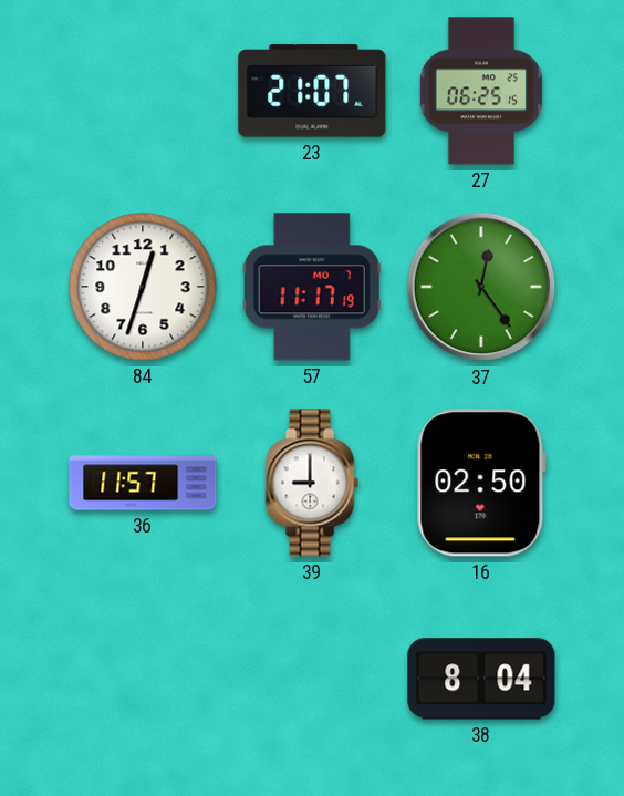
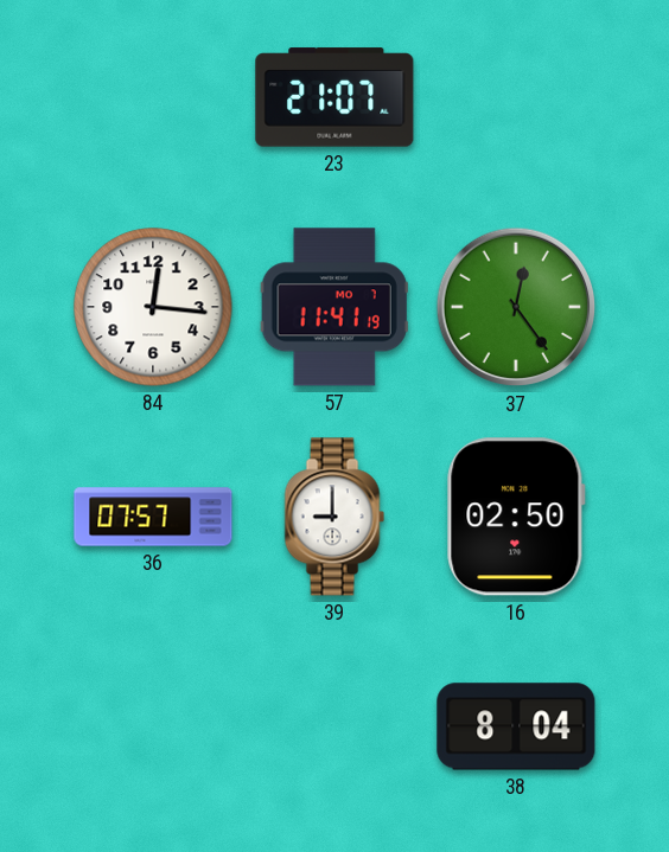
27: 06:25 -> none
84: 12:33 -> 12:16
57: 11:17 -> 11:41
36: 11:57 -> 07:57
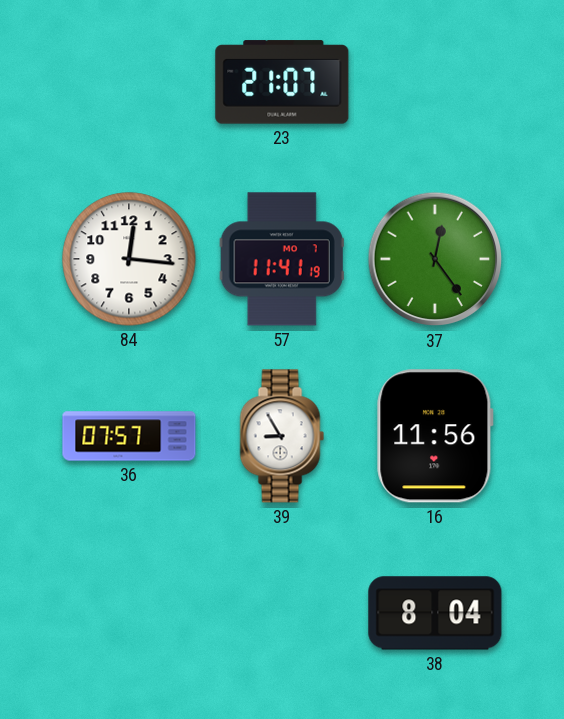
39: 9:00 -> 8:55
16: 02:50 -> 11:56
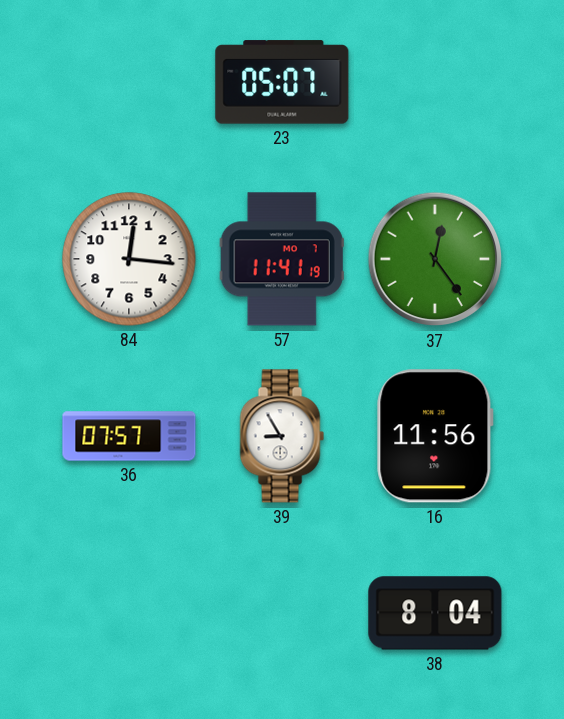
23: 21:07 -> 05:07
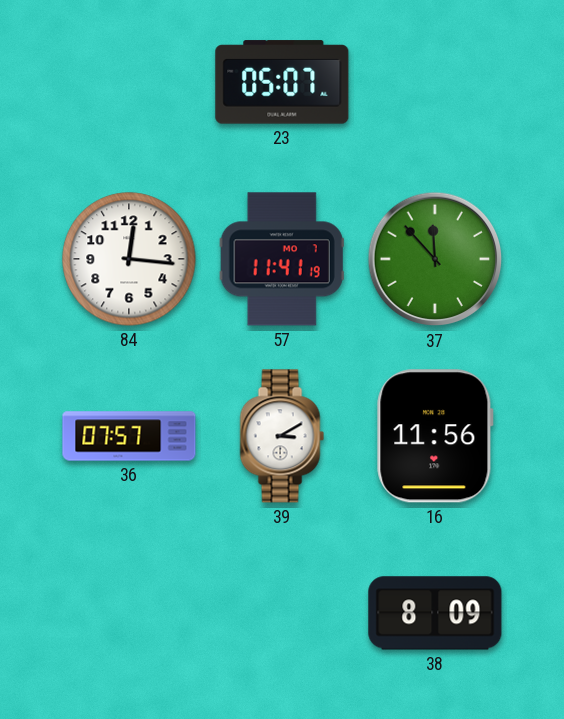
37: 12:24 -> 11:53
39: 8:55 -> 3:10
38: 8:04 -> 8:09
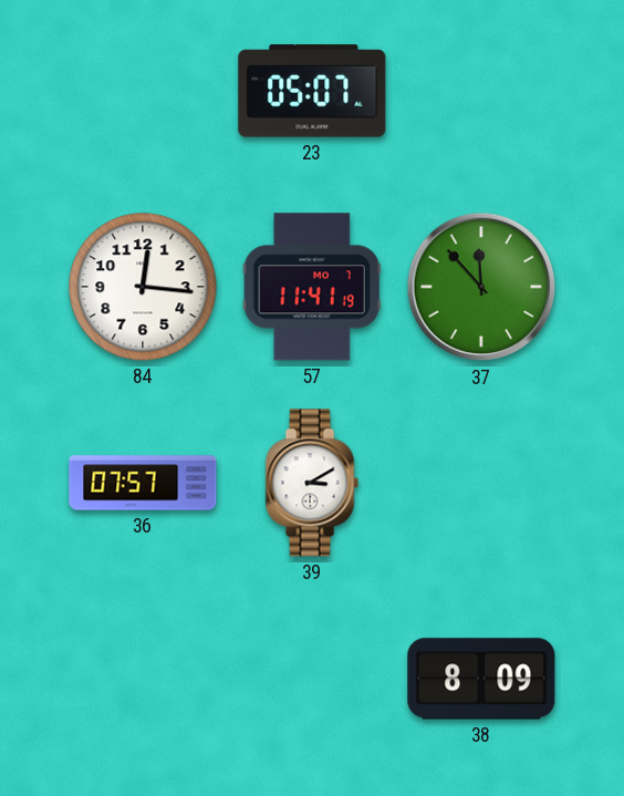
16: 11:56 -> none
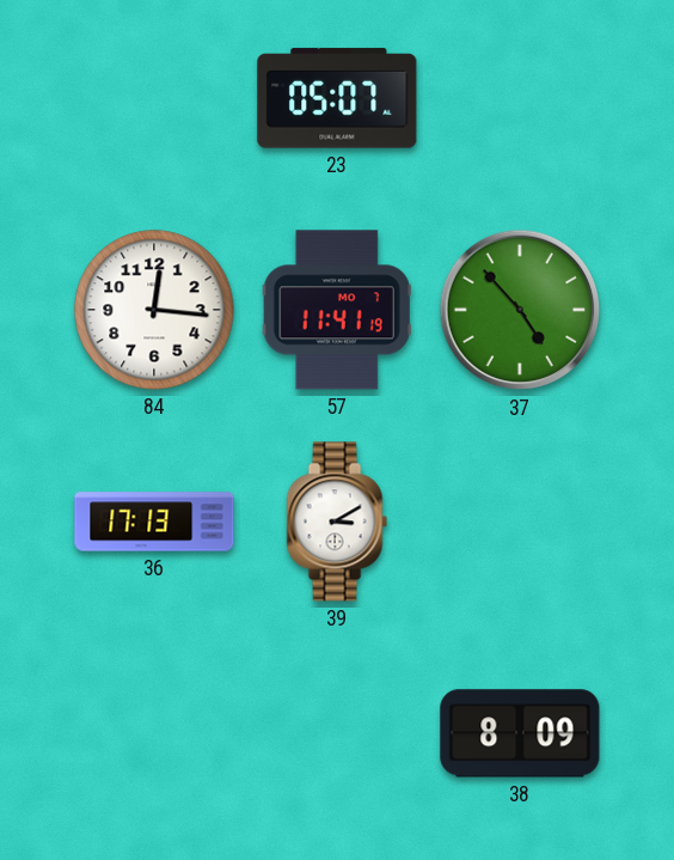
37: 11:53 -> 4:53
36: 07:57 -> 17:13
